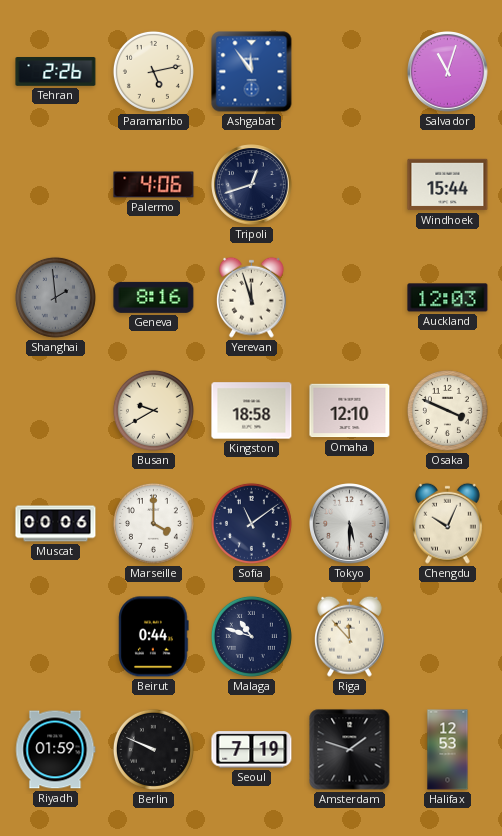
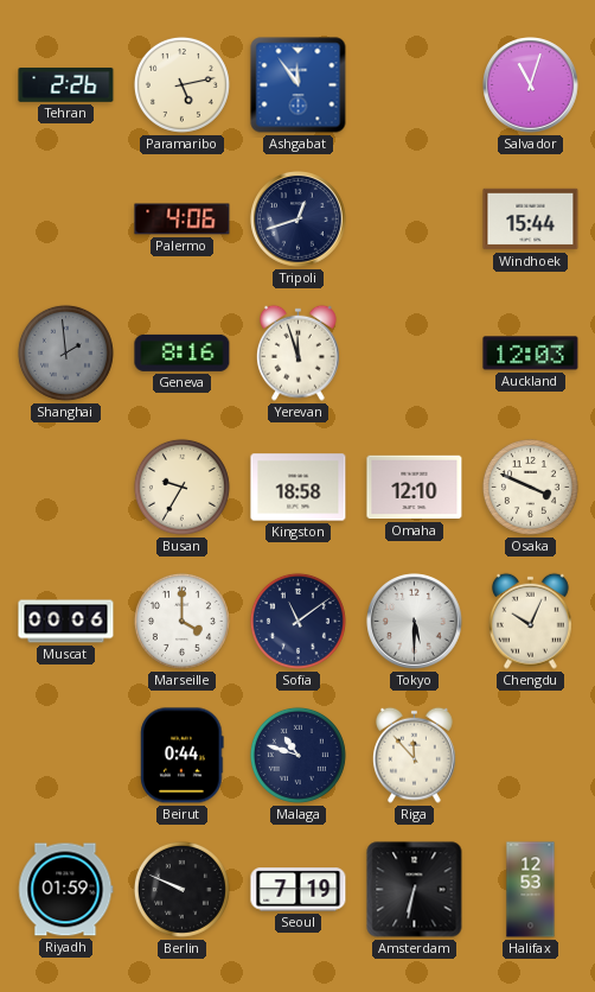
Busan: 9:40 -> 9:35
Amsterdam: 1:48 -> 6:32
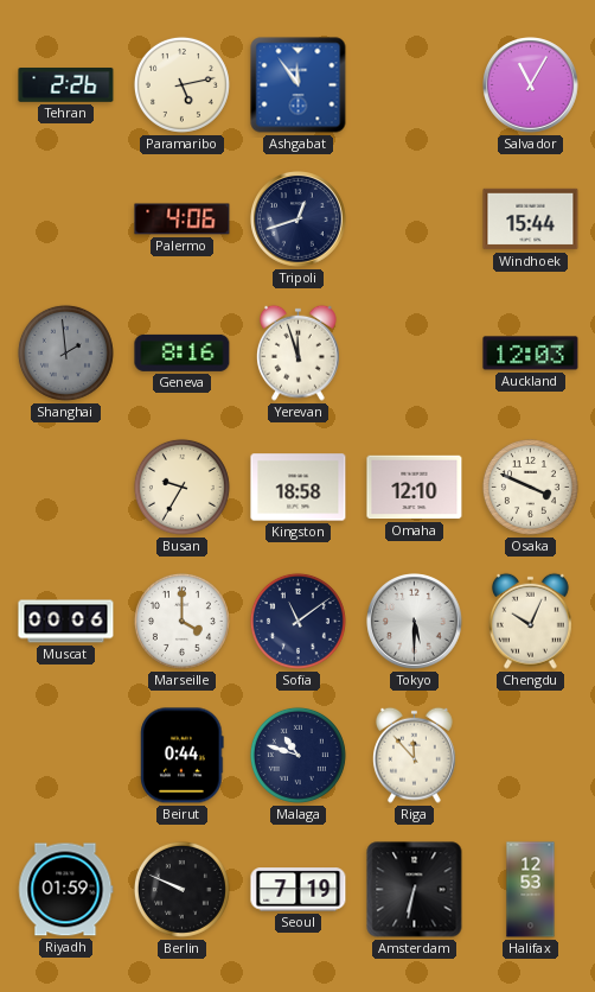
Salvador: 11:03 -> 11:05
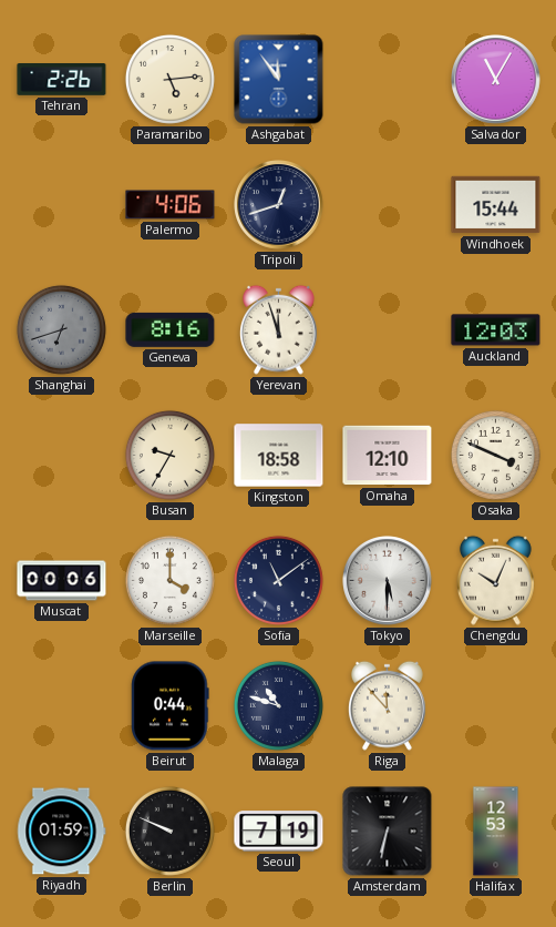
Paramaribo: 5:13 -> 5:14
Shanghai: 1:59 -> 6:42
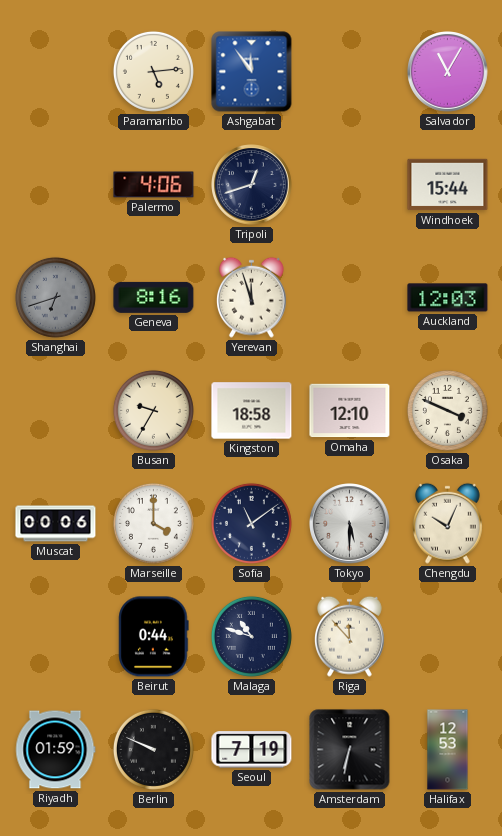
Tehran: 2:26 -> none
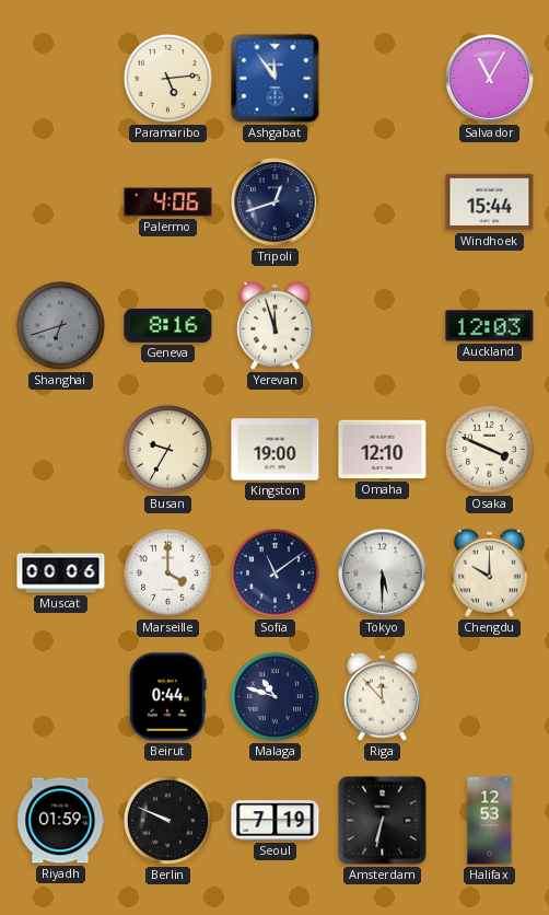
Kingston: 18:58 -> 19:00
Chengdu: 10:04 -> 10:00
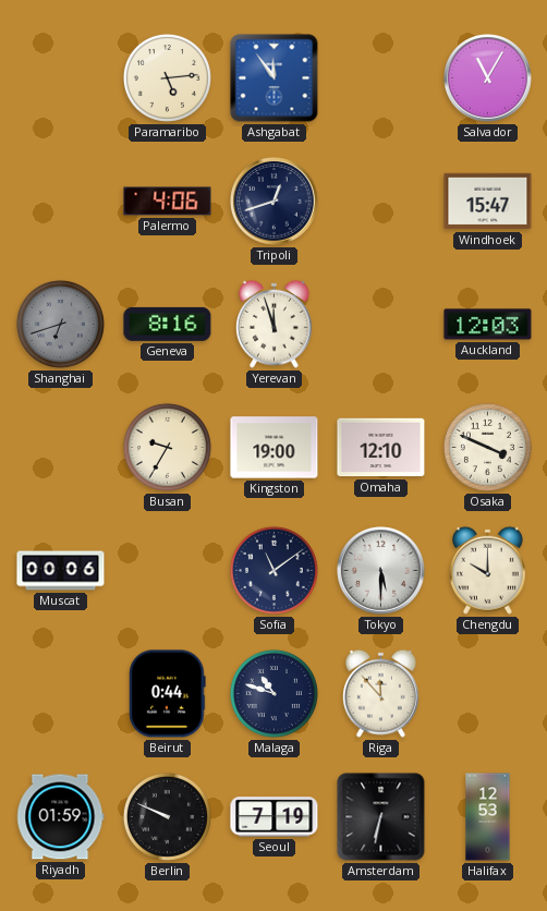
Windhoek: 15:44 -> 15:47
Marseille: 4:00 -> none
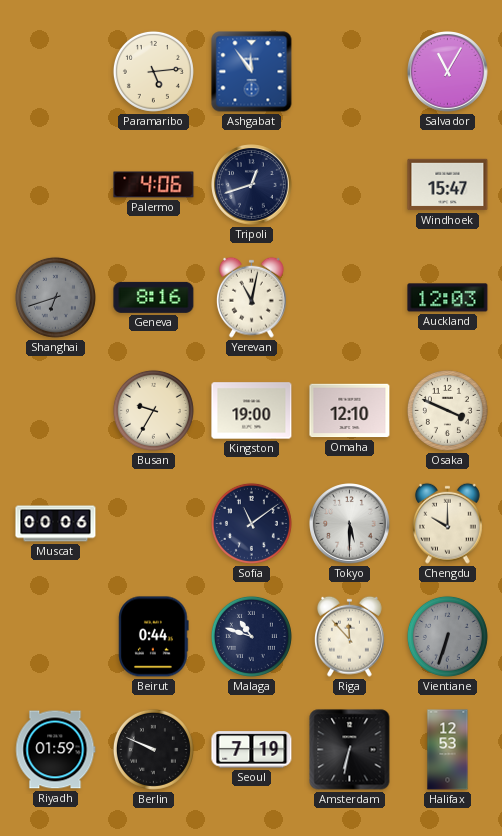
Yerevan: 11:57 -> 11:02
Vientiane: none -> 6:33
